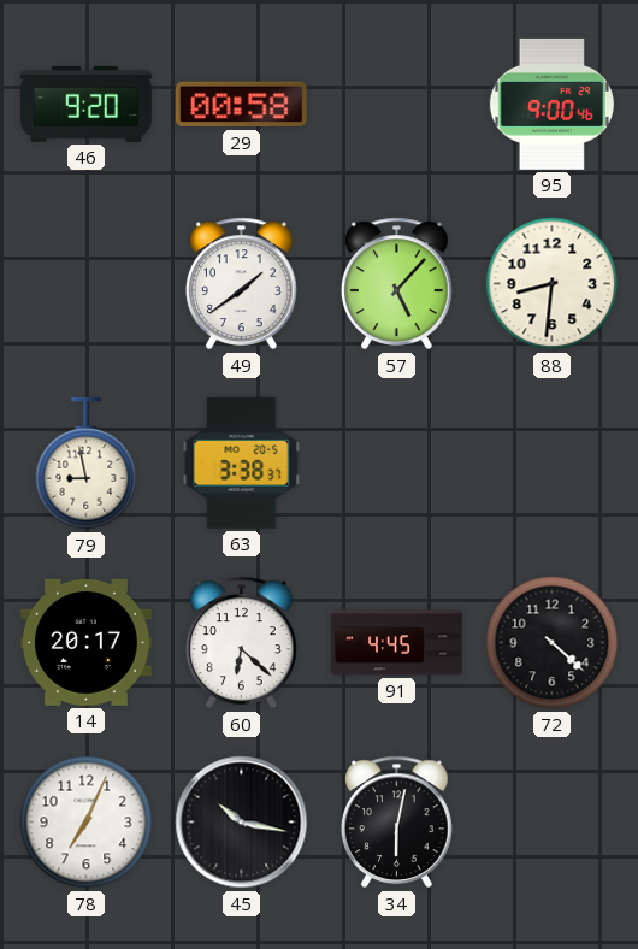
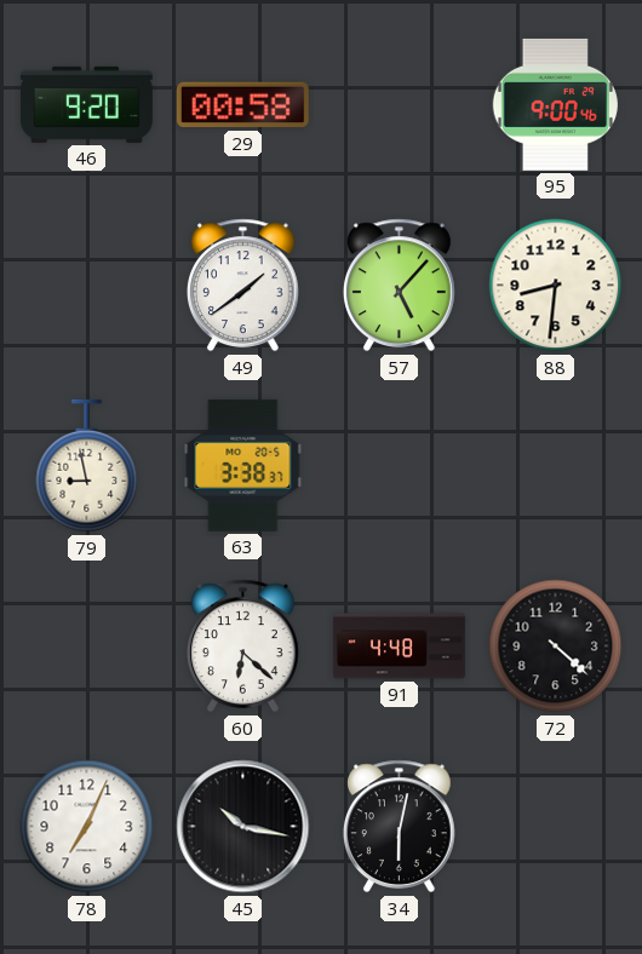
14: 20:17 -> none
91: 4:45 -> 4:48
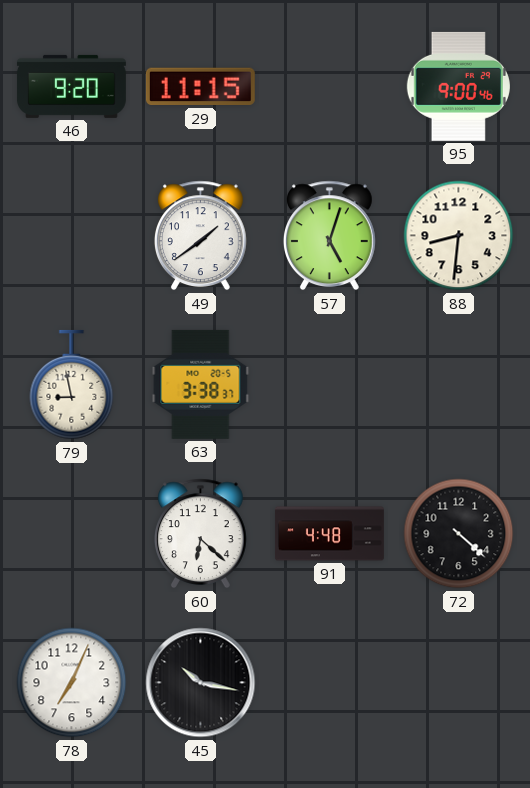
29: 00:58 -> 11:15
57: 5:07 -> 5:03
34: 6:02 -> none
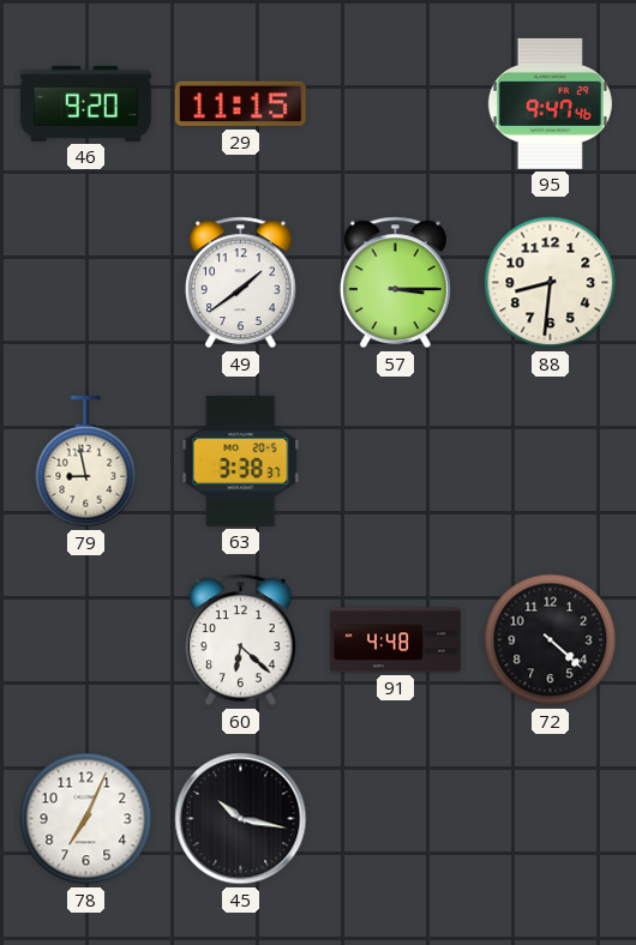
95: 9:00 -> 9:47
57: 5:03 -> 3:15
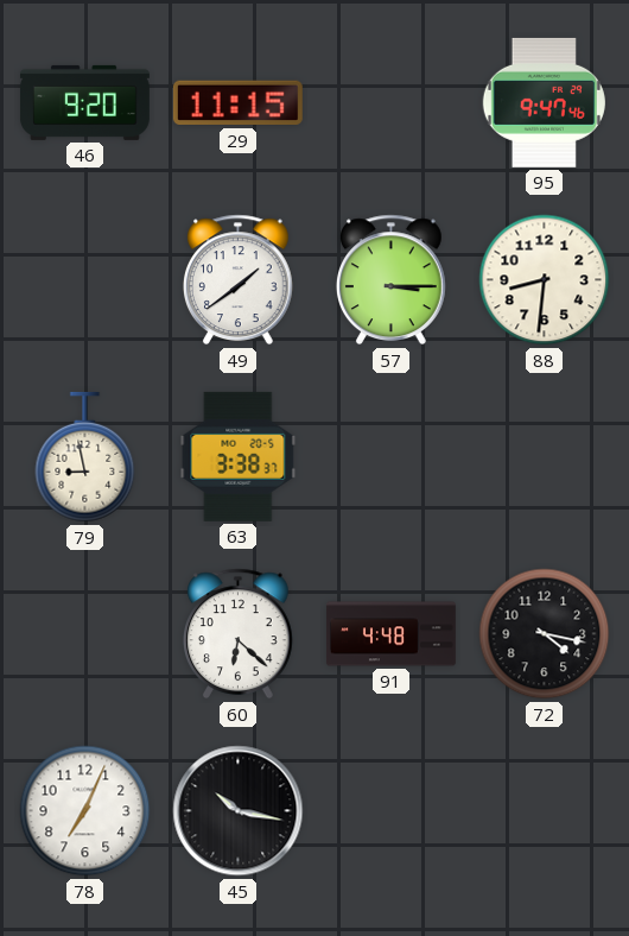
72: 4:22 -> 4:17
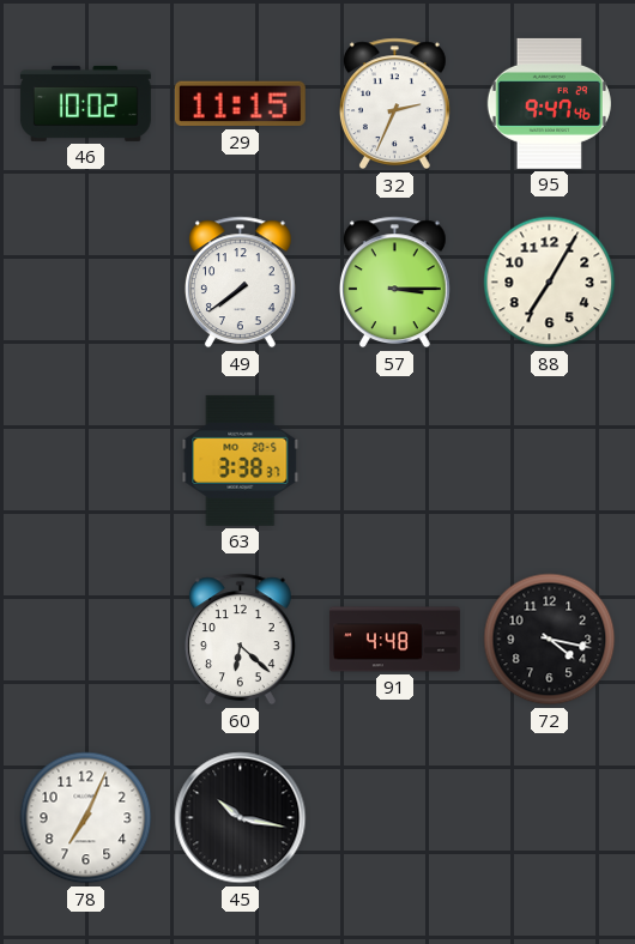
46: 9:20 -> 10:02
32: none -> 2:34
49: 1:39 -> 7:39
88: 8:31 -> 7:05
79: 8:58 -> none
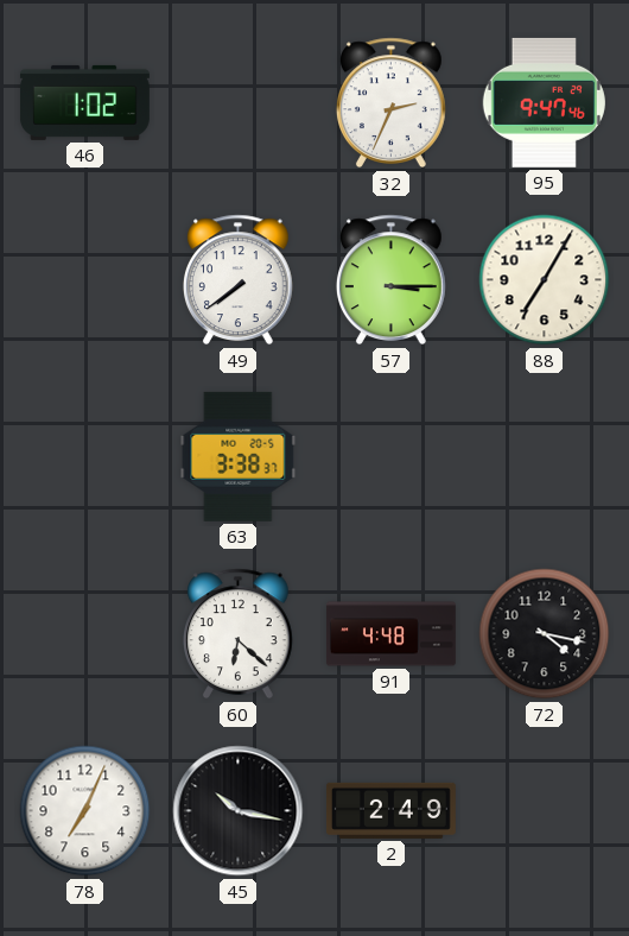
46: 10:02 -> 1:02
29: 11:15 -> none
2: none -> 2:49
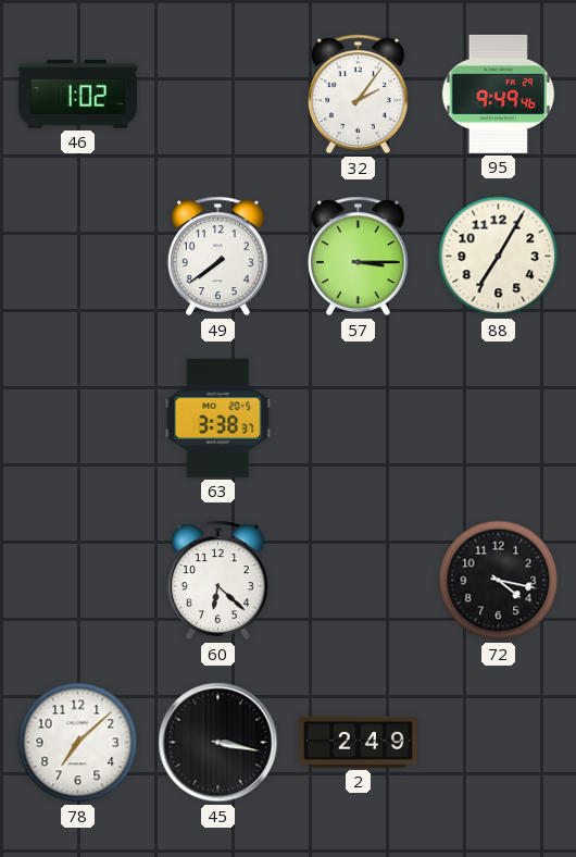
32: 2:34 -> 2:06
95: 9:47 -> 9:49
91: 4:48 -> none
78: 7:04 -> 7:08
45: 10:17 -> 3:17
